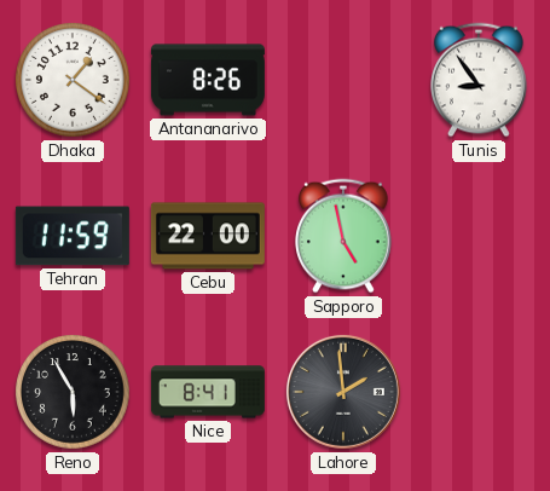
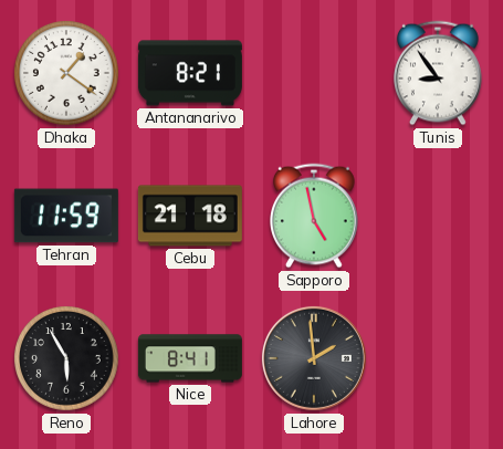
Antananarivo: 8:26 -> 8:21
Cebu: 22:00 -> 21:18
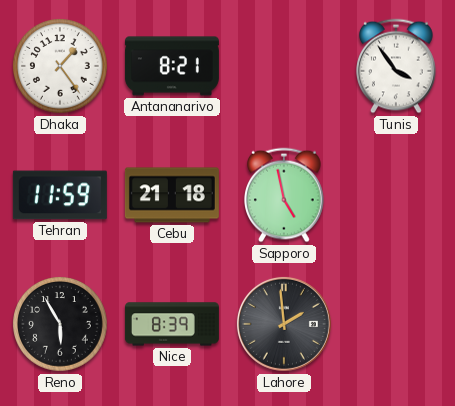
Dhaka: 1:21 -> 1:24
Tunis: 8:54 -> 3:54
Nice: 8:41 -> 8:39
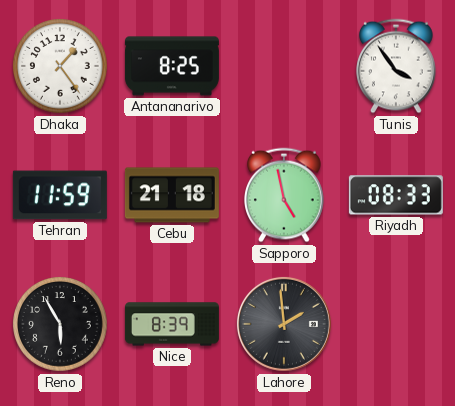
Antananarivo: 8:21 -> 8:25
Riyadh: none -> 08:33
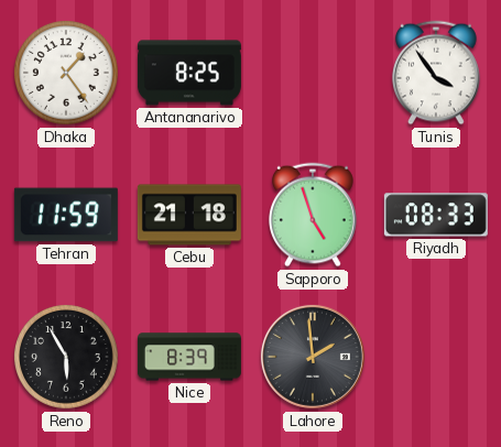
Sapporo: 4:58 -> 4:57
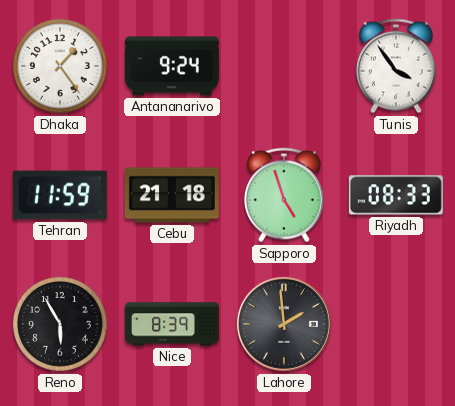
Antananarivo: 8:25 -> 9:24
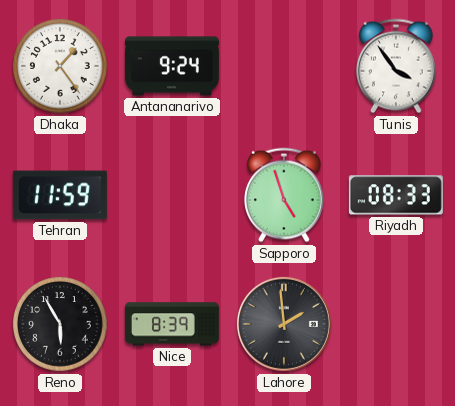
Cebu: 21:18 -> none
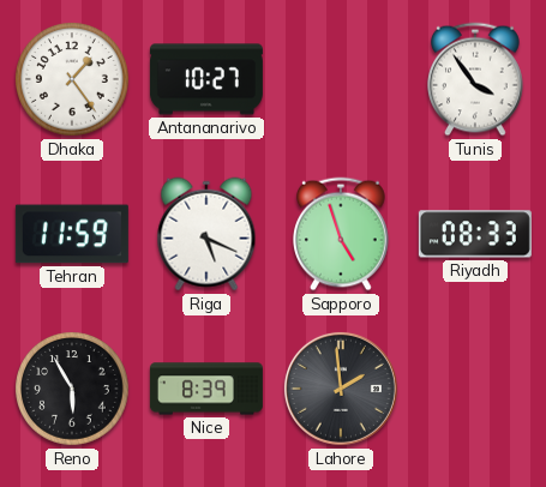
Antananarivo: 9:24 -> 10:27
Riga: none -> 5:19
